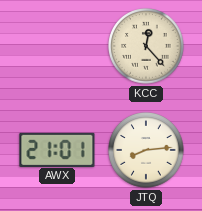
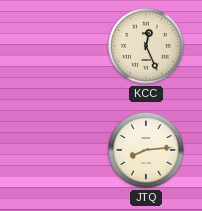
KCC: 12:23 -> 12:26
AWX: 21:01 -> none
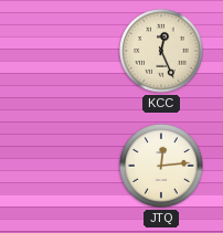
JTQ: 8:14 -> 12:14
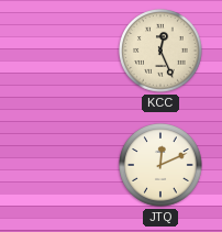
JTQ: 12:14 -> 12:11
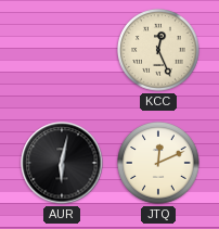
AUR: none -> 6:02
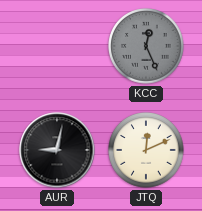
KCC dial: cream -> grey
AUR: 6:02 -> 9:02
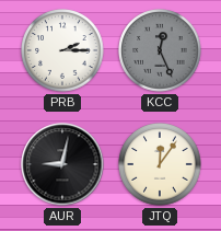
PRB: none -> 2:15
JTQ: 12:11 -> 12:06
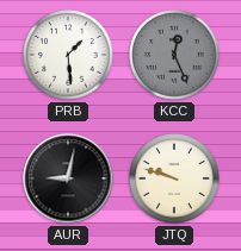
PRB: 2:15 -> 1:29
JTQ: 12:06 -> 9:48
